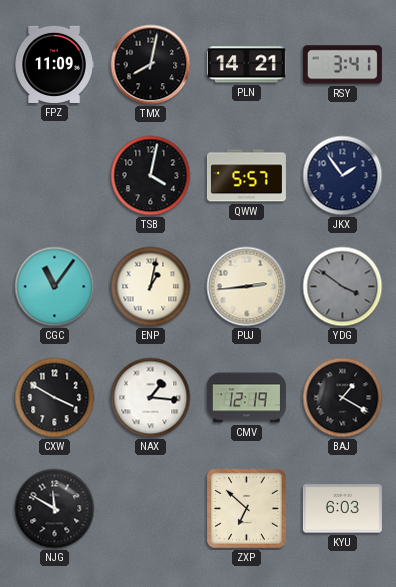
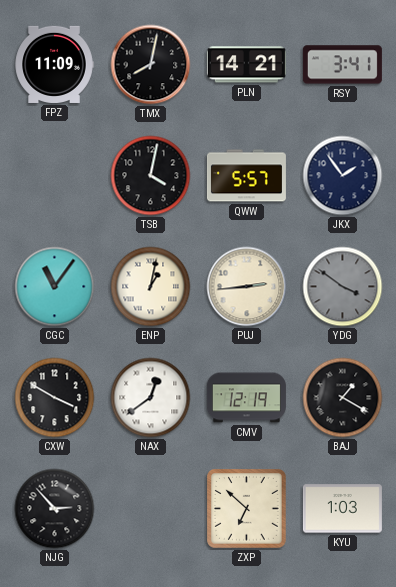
NAX: 1:16 -> 12:39
NJG: 11:50 -> 2:53
KYU: 6:03 -> 1:03
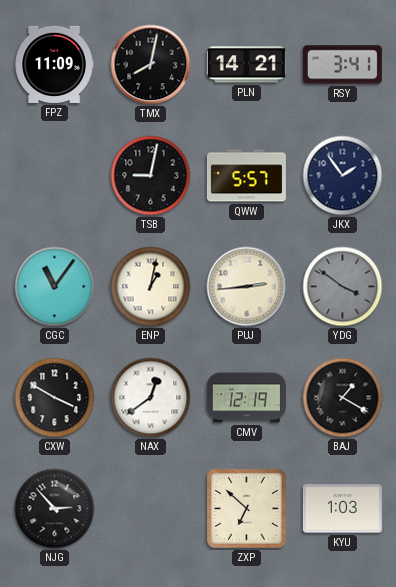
TSB: 4:02 -> 9:02
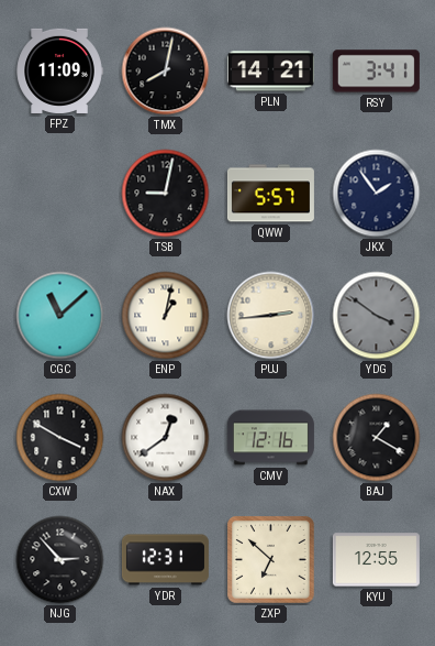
CGC: 11:06 -> 11:08
CMV: 12:19 -> 12:16
YDR: none -> 12:31
KYU: 1:03 -> 12:55
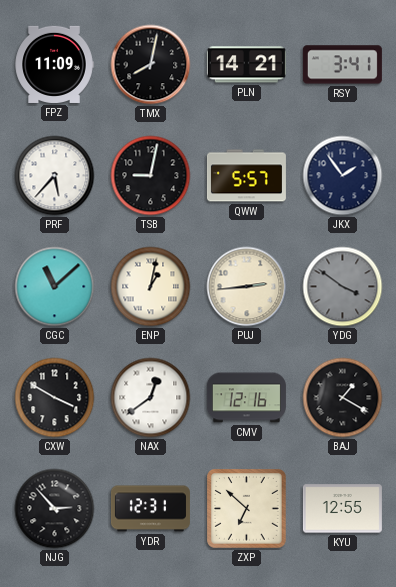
PRF: none -> 5:37
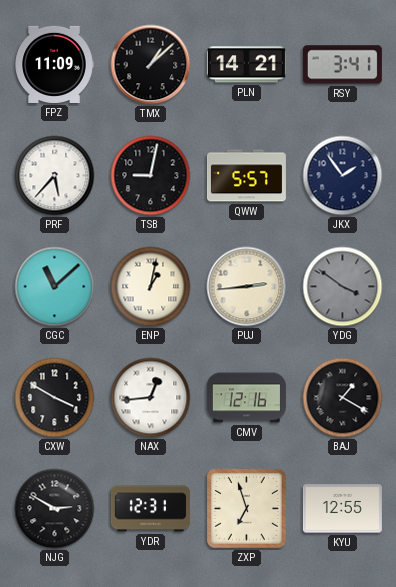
TMX: 8:02 -> 1:08
NAX: 12:39 -> 12:44
NJG: 2:53 -> 2:50
ZXP: 6:52 -> 6:57
